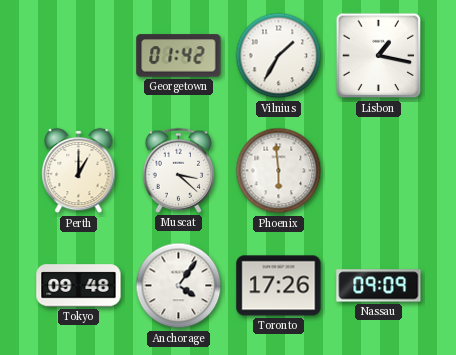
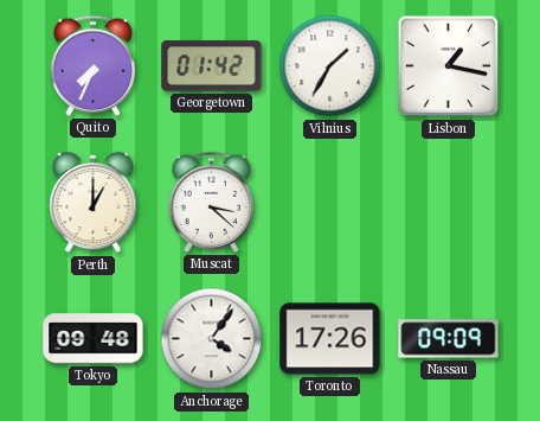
Quito: none -> 7:34
Phoenix: 5:59 -> none
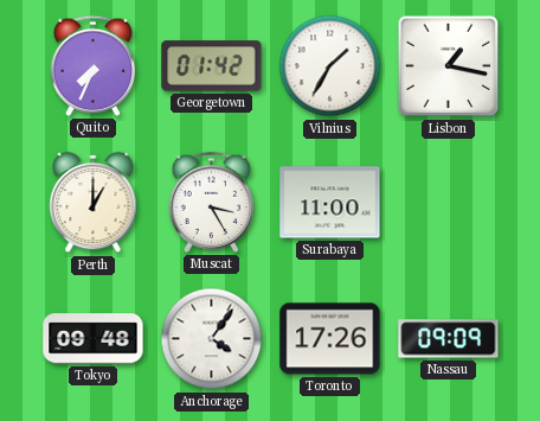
Muscat: 3:22 -> 3:25
Surabaya: none -> 11:00
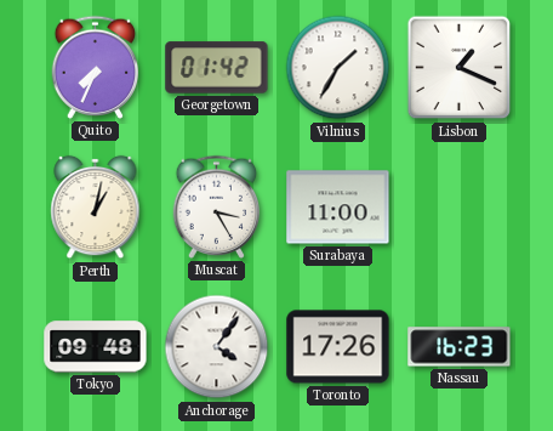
Lisbon: 1:17 -> 1:19
Perth: 1:00 -> 1:02
Nassau: 09:09 -> 16:23
